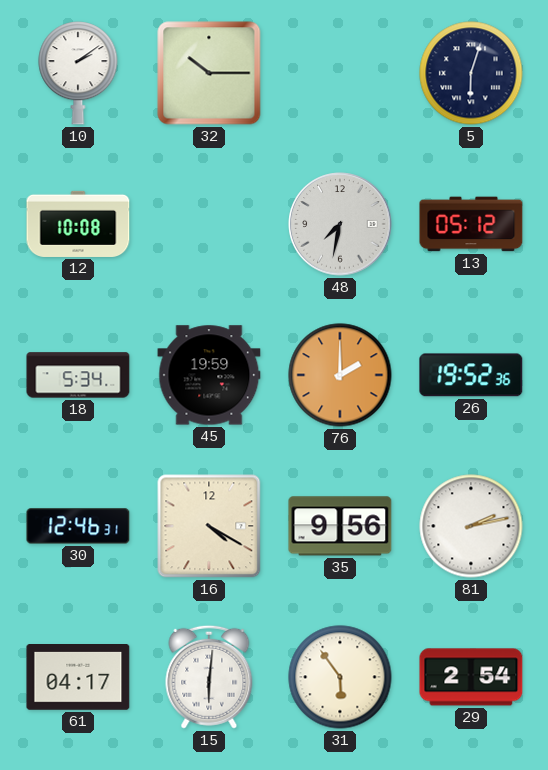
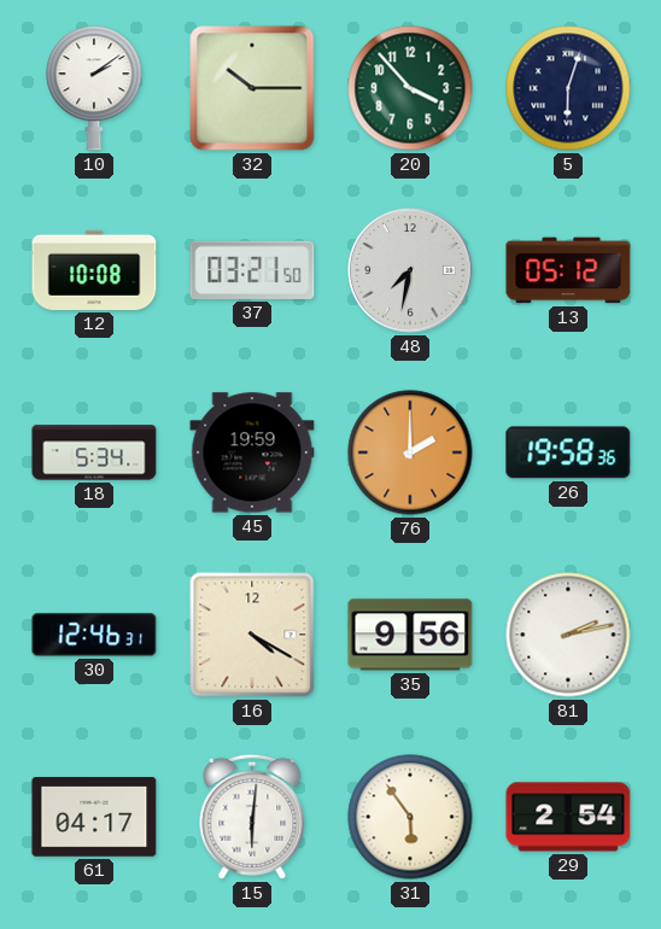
20: none -> 3:53
37: none -> 03:21
26: 19:52 -> 19:58
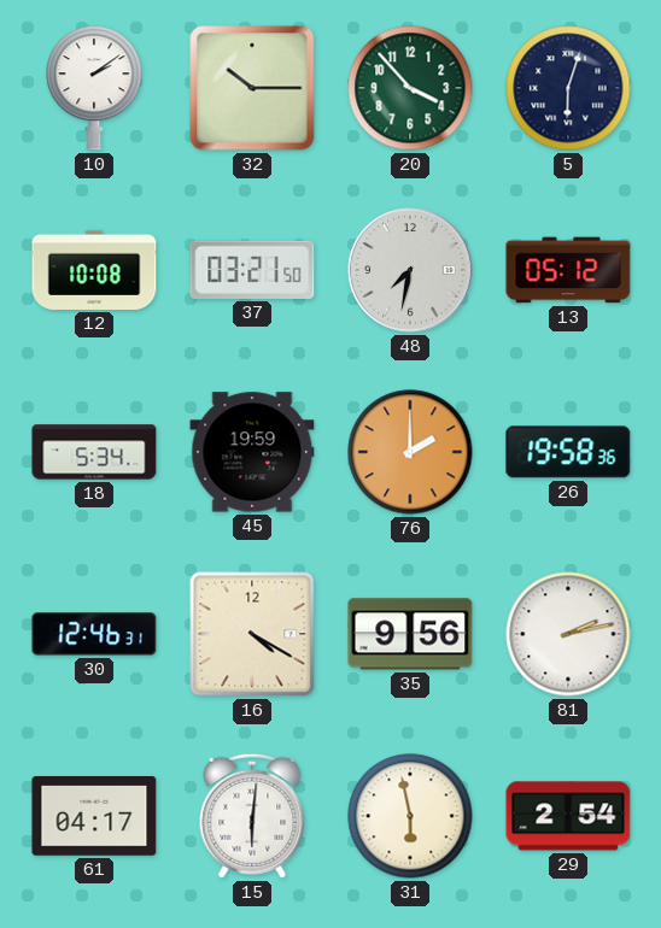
31: 5:54 -> 5:58
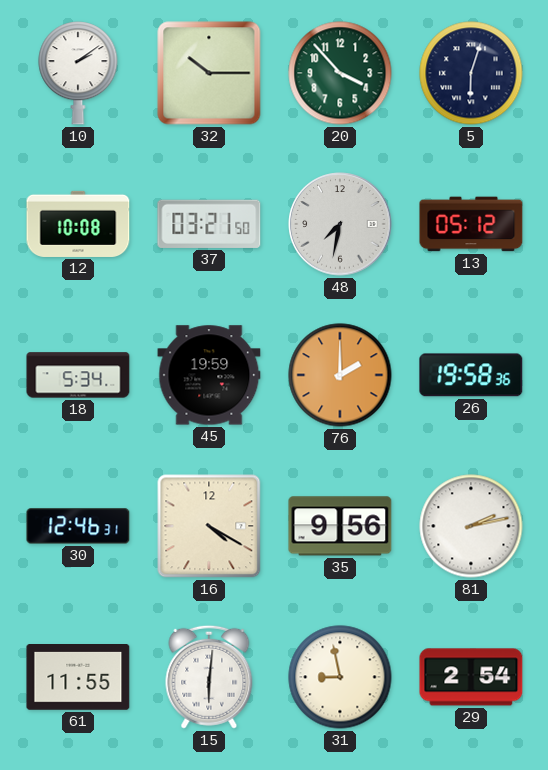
61: 04:17 -> 11:55
31: 5:58 -> 8:58
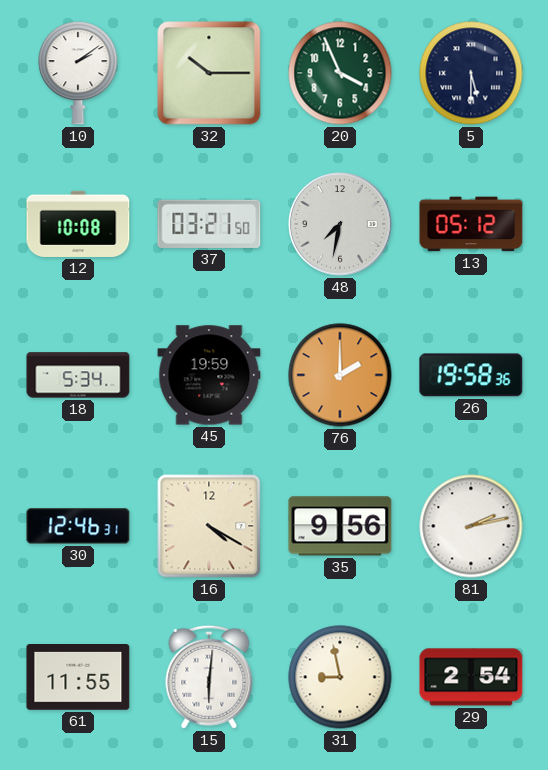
20: 3:53 -> 3:56
5: 6:03 -> 5:30
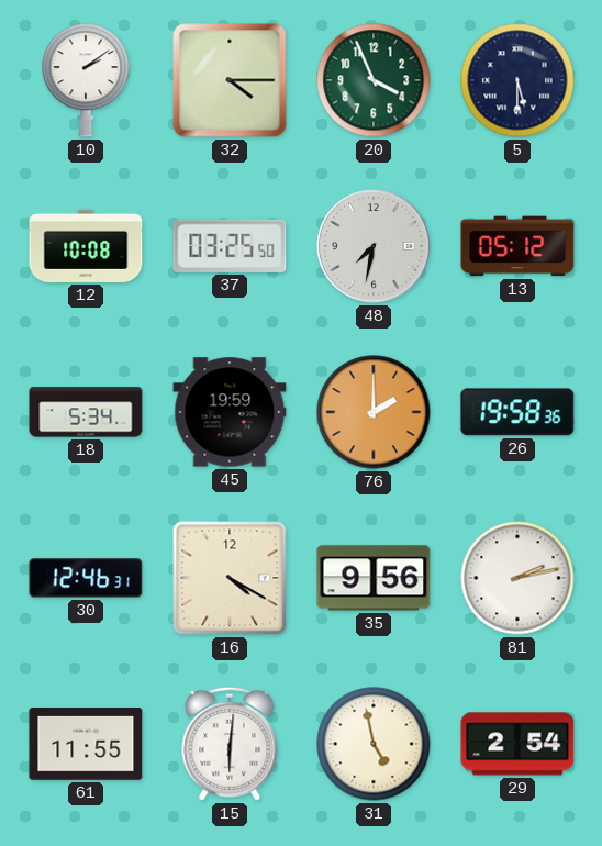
32: 10:15 -> 4:15
37: 03:21 -> 03:25
31: 8:58 -> 4:58
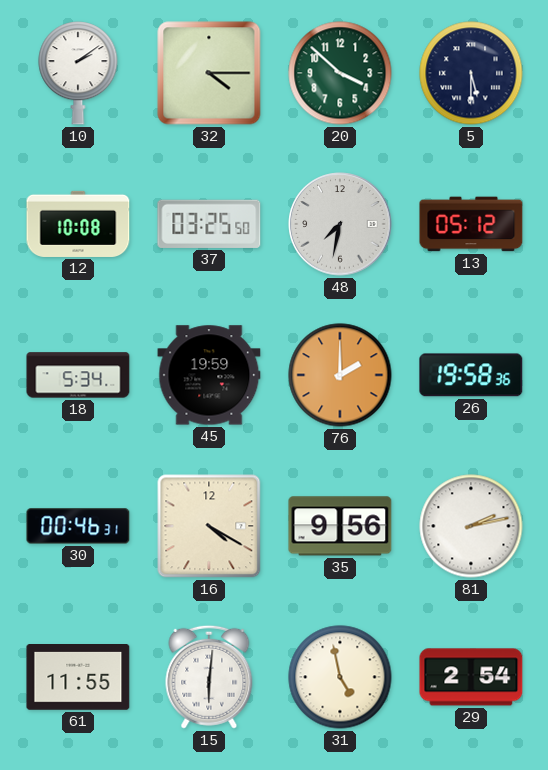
20: 3:56 -> 3:52
30: 12:46 -> 00:46
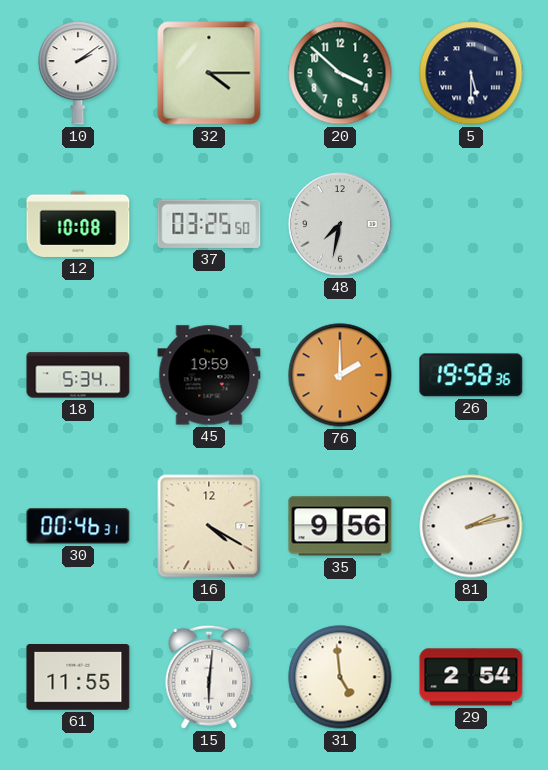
13: 05:12 -> none
31: 4:58 -> 4:59
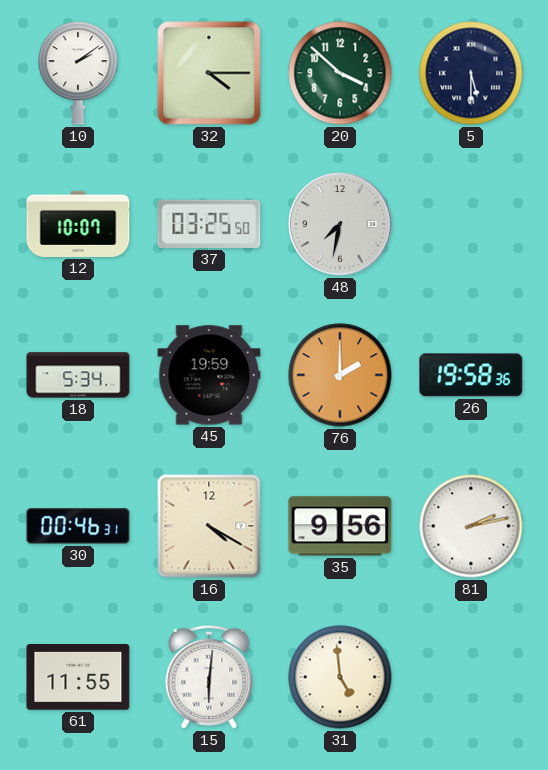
12: 10:08 -> 10:07
29: 2:54 -> none
